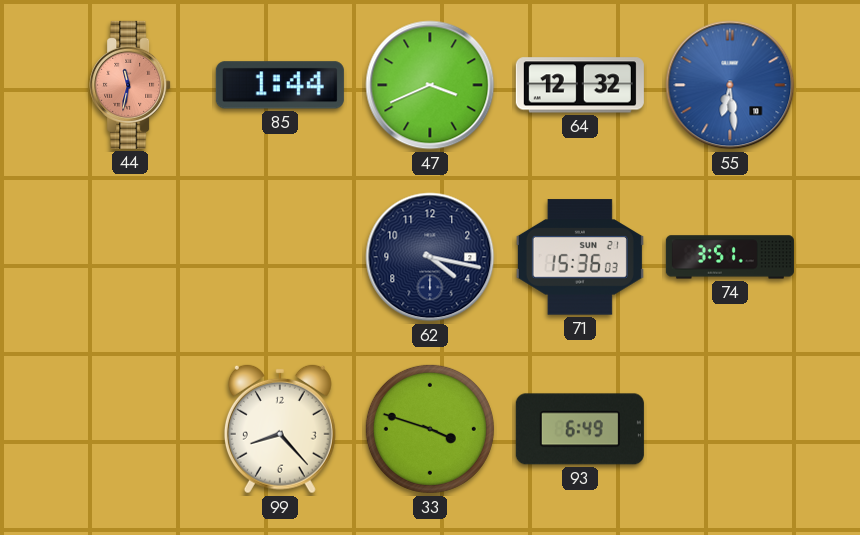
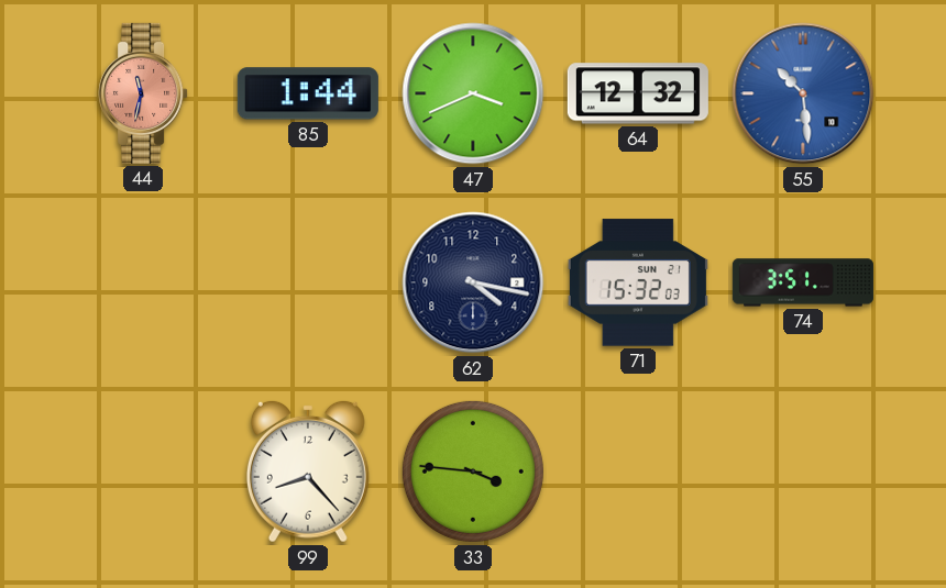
55: 6:29 -> 10:29
71: 15:36 -> 15:32
33: 3:48 -> 3:46
93: 6:49 -> none
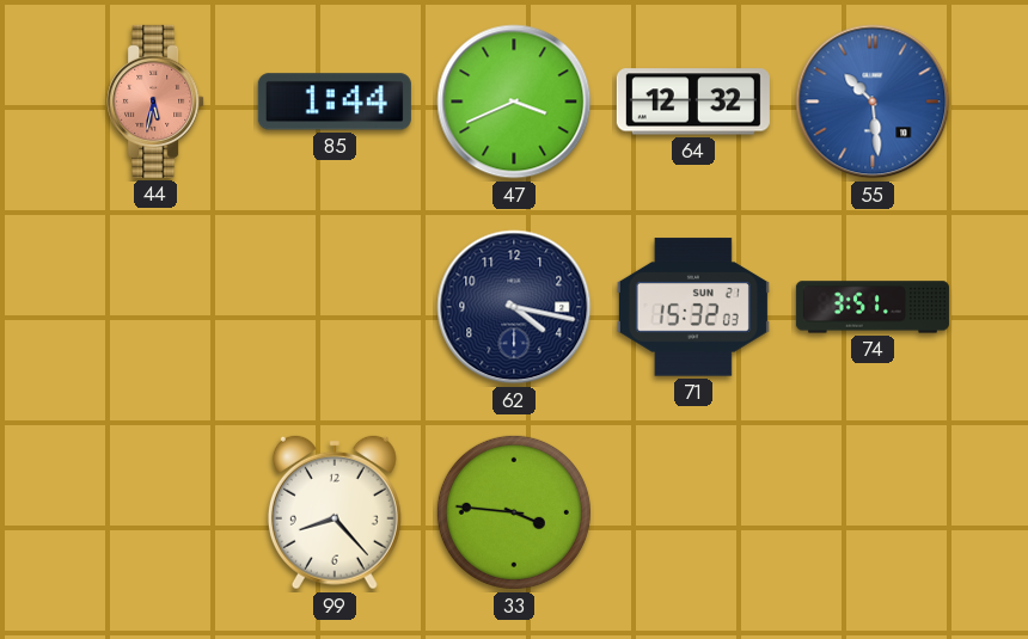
44: 11:32 -> 5:32
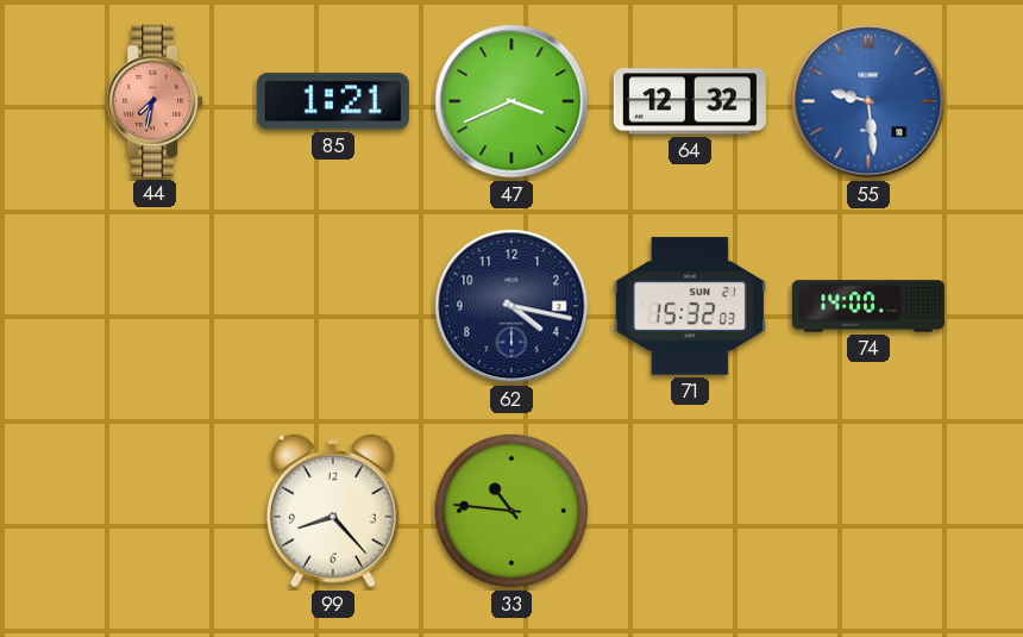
44: 5:32 -> 7:32
85: 1:44 -> 1:21
55: 10:29 -> 9:29
74: 3:51 -> 14:00
33: 3:46 -> 10:46
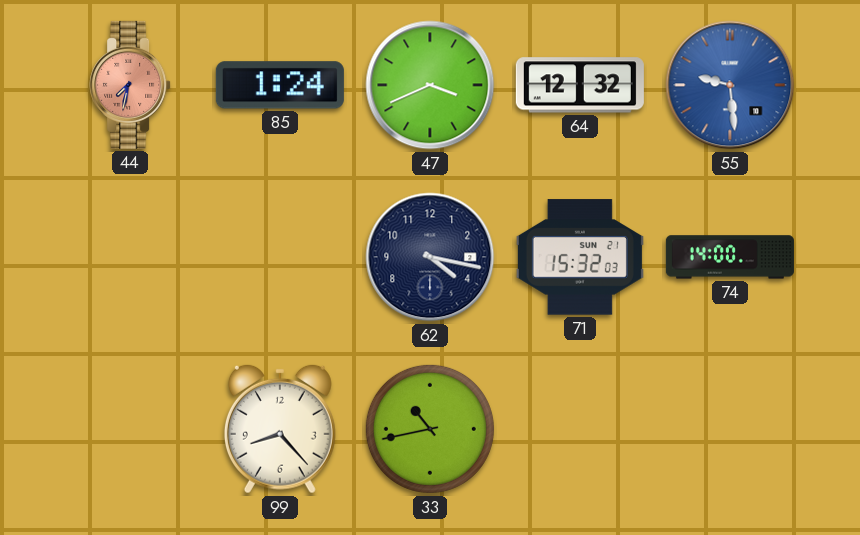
85: 1:21 -> 1:24
33: 10:46 -> 10:43
